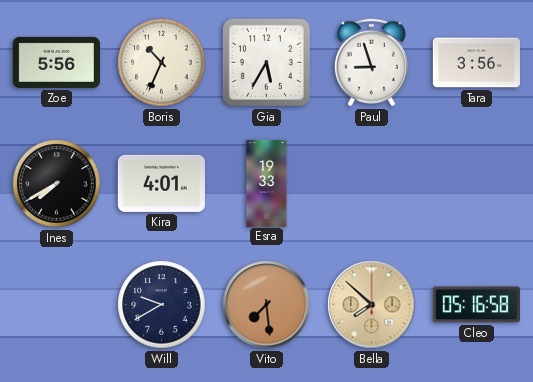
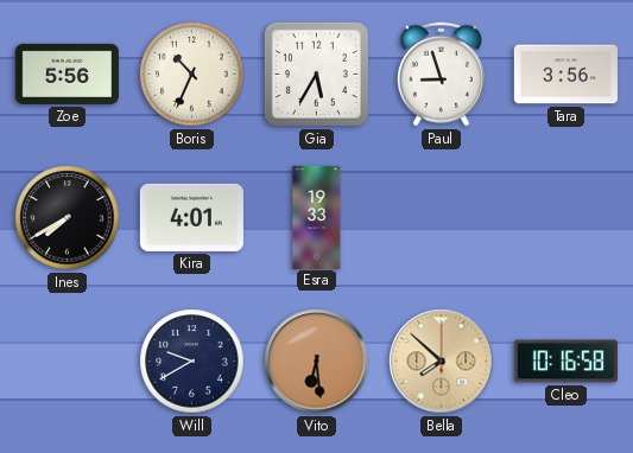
Vito: 7:29 -> 6:29
Cleo: 05:16 -> 10:16
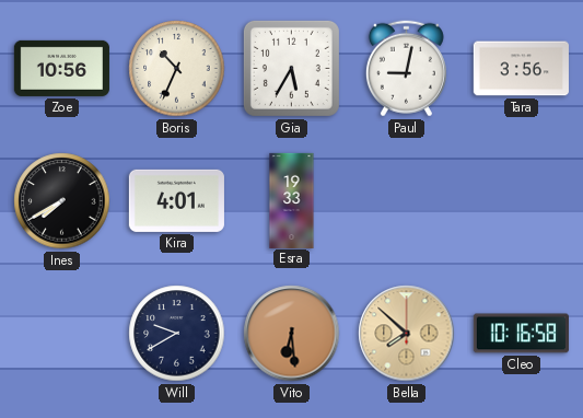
Zoe: 5:56 -> 10:56
Paul: 8:57 -> 9:02
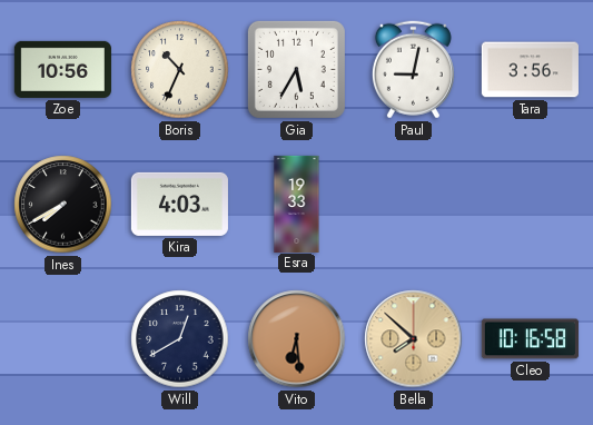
Kira: 4:01 -> 4:03
Will: 9:40 -> 12:40
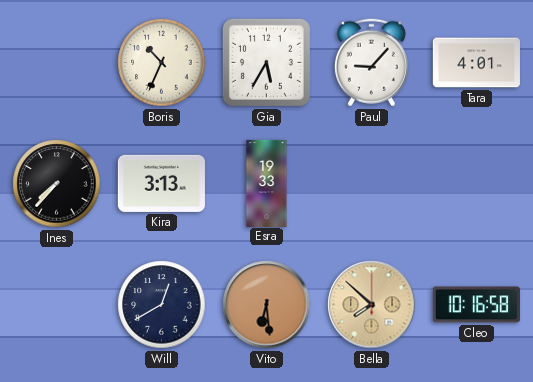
Zoe: 10:56 -> none
Paul: 9:02 -> 9:07
Tara: 3:56 -> 4:01
Ines: 7:40 -> 7:37
Kira: 4:03 -> 3:13
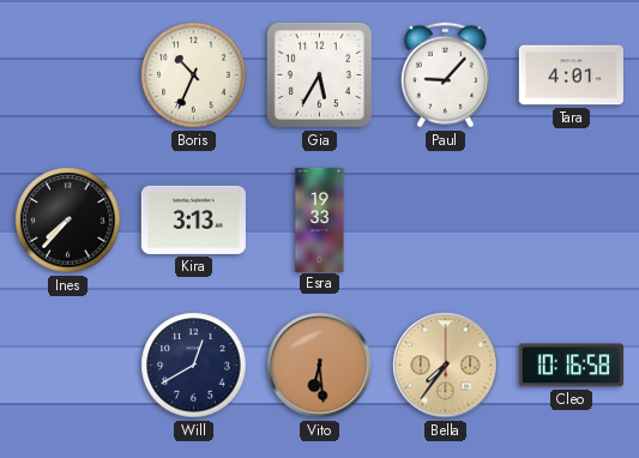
Bella: 7:52 -> 7:36
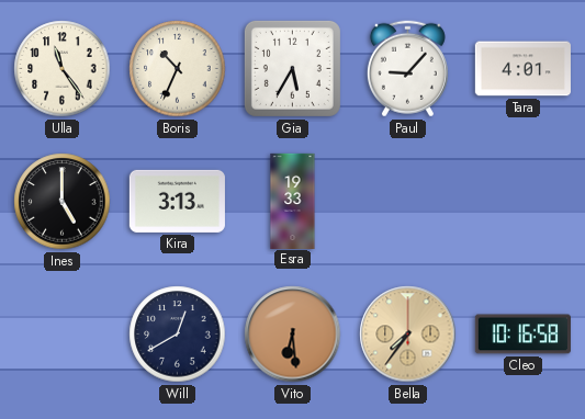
Ulla: none -> 11:24
Ines: 7:37 -> 5:00
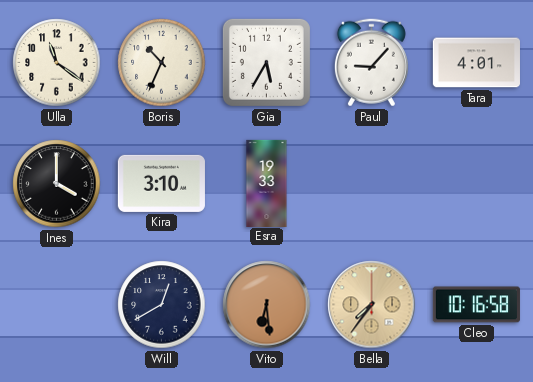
Ulla: 11:24 -> 11:21
Ines: 5:00 -> 4:00
Kira: 3:13 -> 3:10
